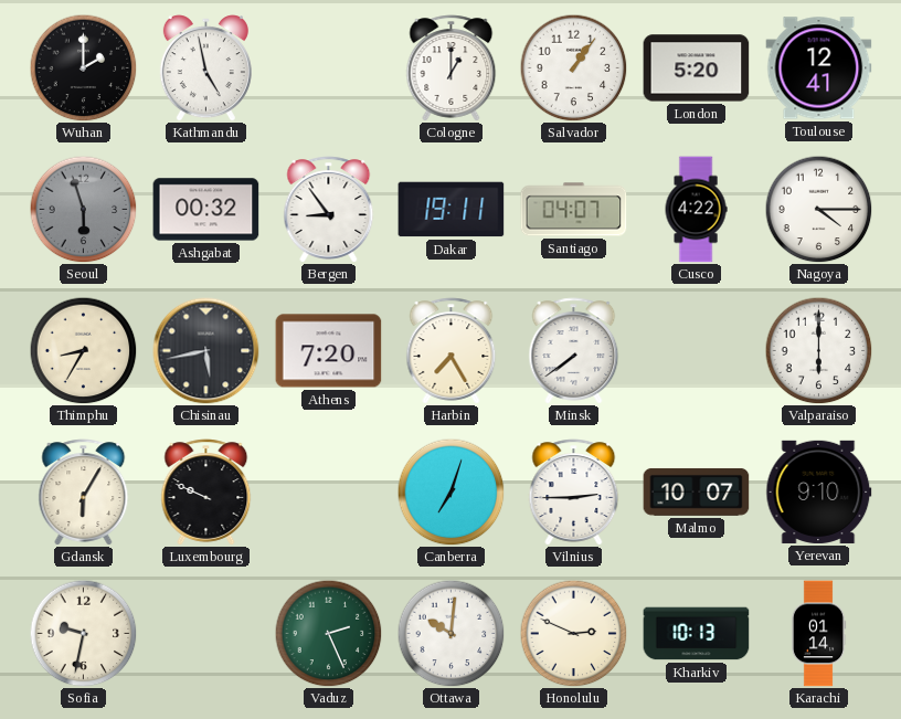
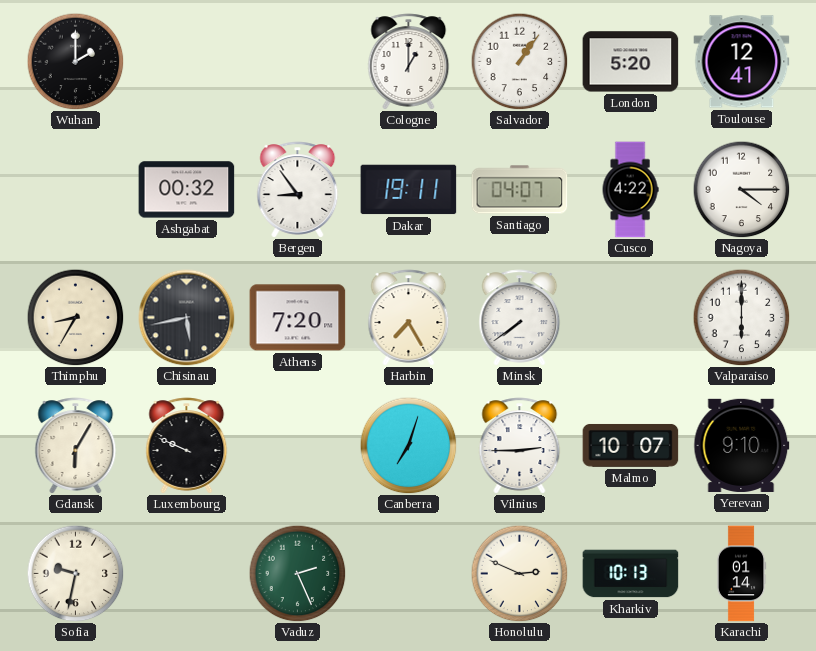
Kathmandu: 4:58 -> none
Seoul: 5:57 -> none
Ottawa: 10:01 -> none
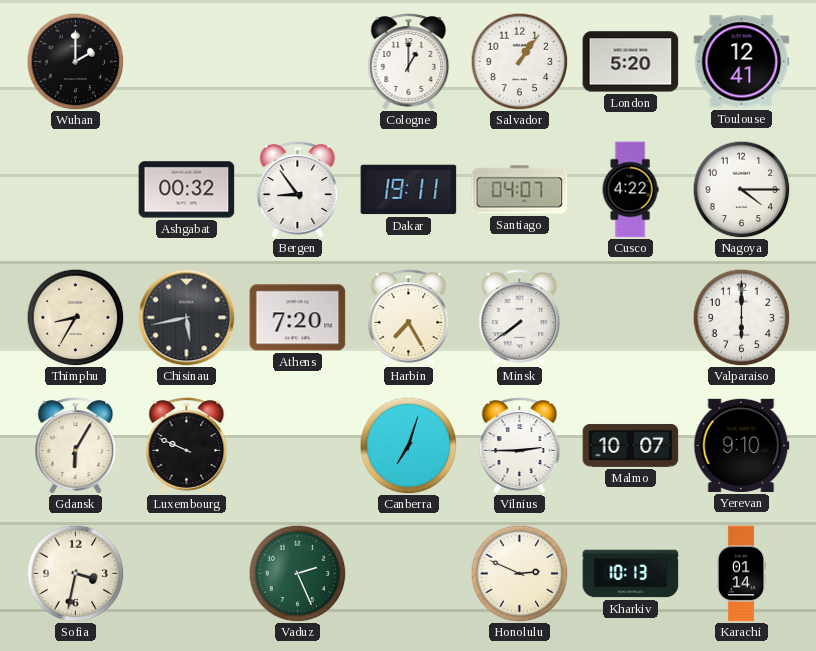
Sofia: 9:32 -> 3:32
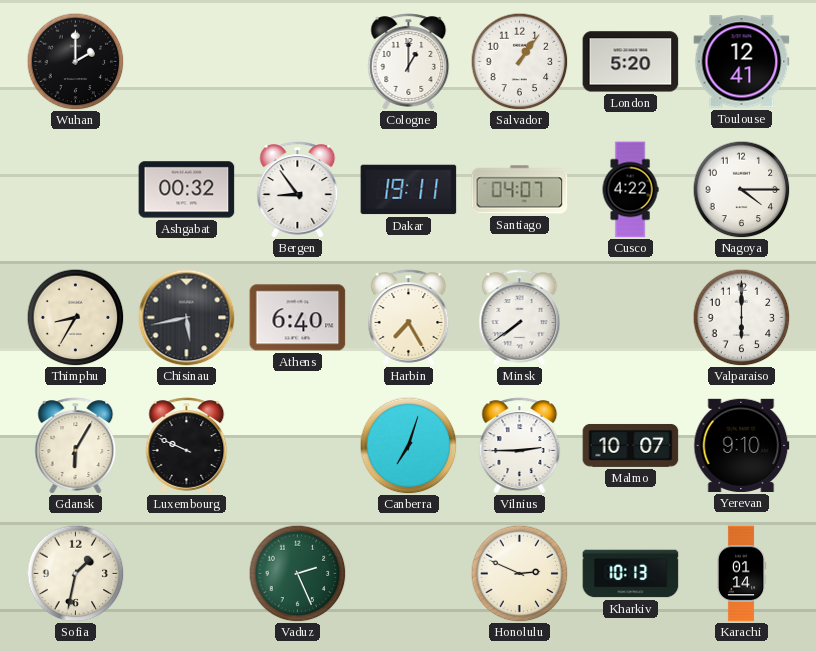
Athens: 7:20 -> 6:40
Sofia: 3:32 -> 1:32
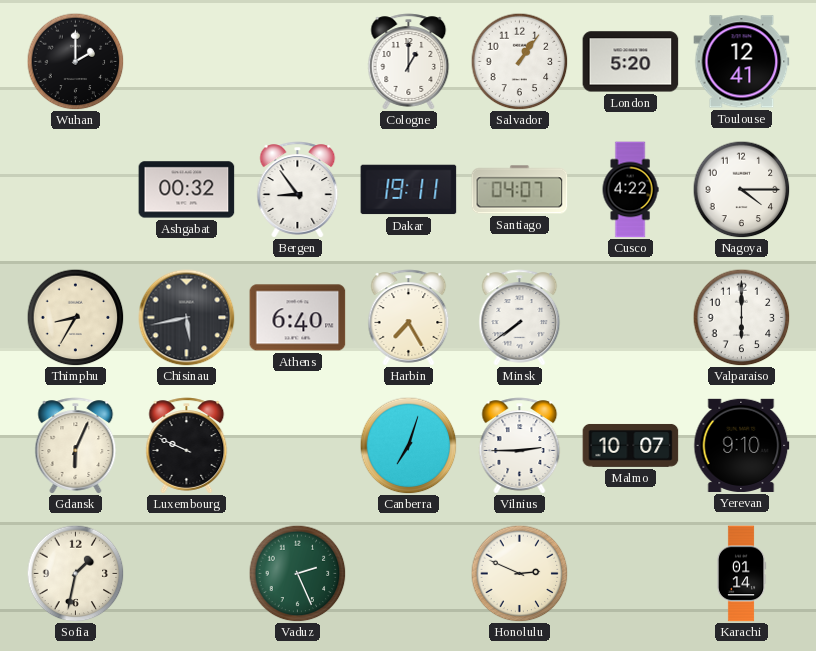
Gdansk: 6:05 -> 6:04
Kharkiv: 10:13 -> none
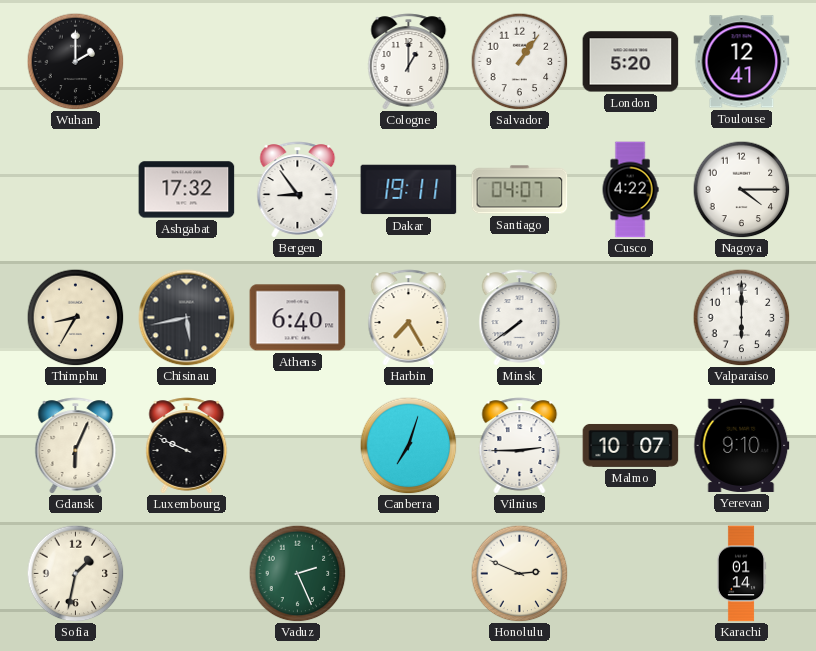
Ashgabat: 00:32 -> 17:32
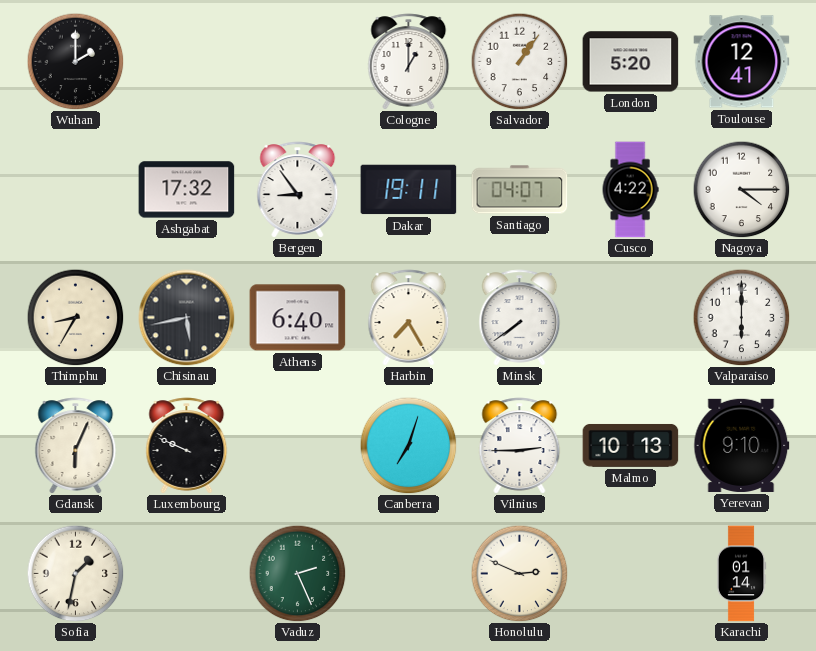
Malmo: 10:07 -> 10:13
